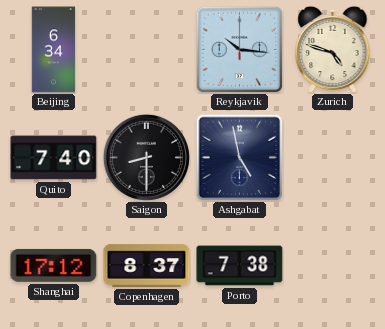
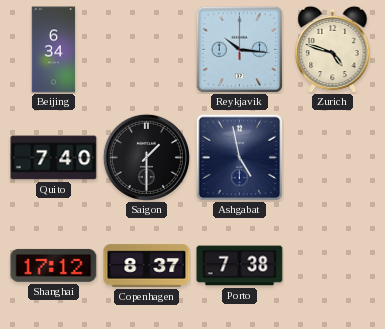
Saigon: 8:30 -> 1:30
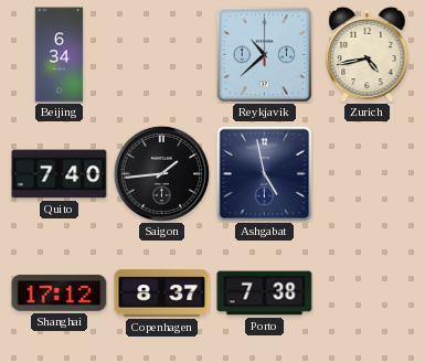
Reykjavik: 10:16 -> 10:38
Zurich: 4:48 -> 4:43
Saigon: 1:30 -> 1:44
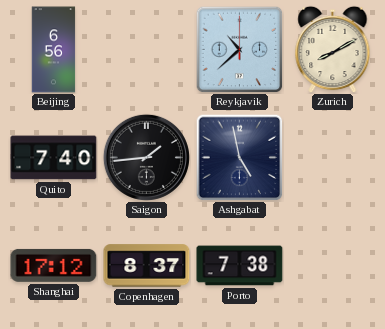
Beijing: 6:34 -> 6:56
Zurich: 4:43 -> 8:10
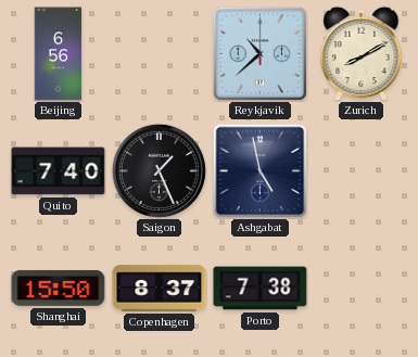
Saigon: 1:44 -> 1:26
Shanghai: 17:12 -> 15:50
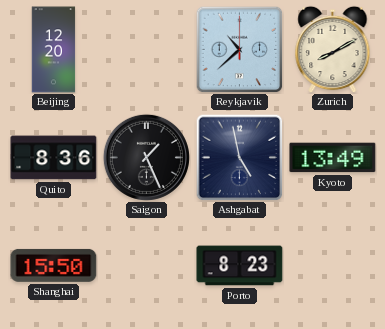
Beijing: 6:56 -> 12:20
Quito: 7:40 -> 8:36
Kyoto: none -> 13:49
Copenhagen: 8:37 -> none
Porto: 7:38 -> 8:23
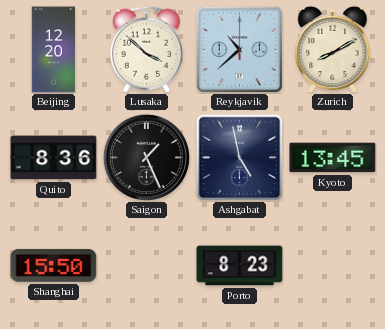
Lusaka: none -> 3:52
Kyoto: 13:49 -> 13:45
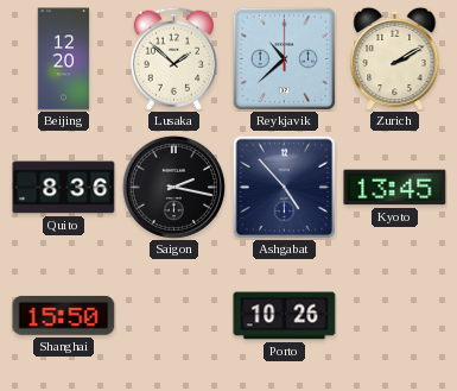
Lusaka: 3:52 -> 1:52
Zurich: 8:10 -> 2:10
Saigon: 1:26 -> 2:17
Ashgabat: 4:58 -> 4:53
Porto: 8:23 -> 10:26
